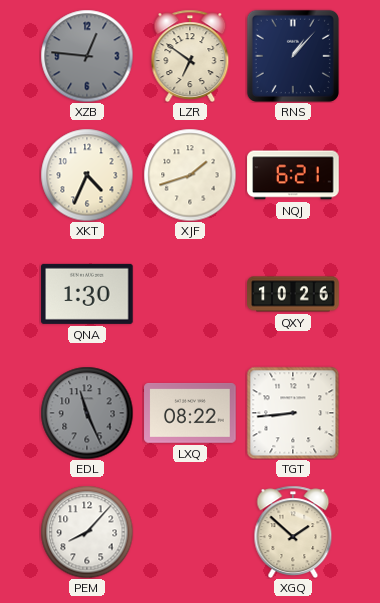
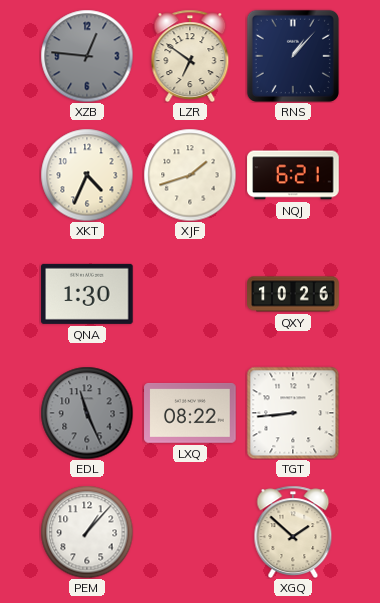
PEM: 8:07 -> 1:07
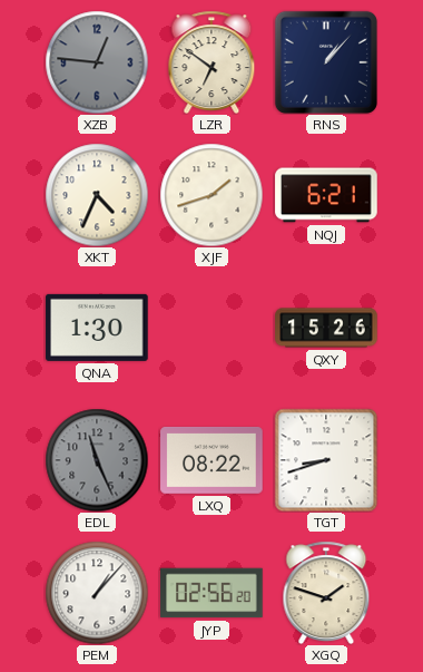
QXY: 10:26 -> 15:26
TGT: 8:44 -> 8:42
JYP: none -> 02:56
XGQ: 1:52 -> 1:48
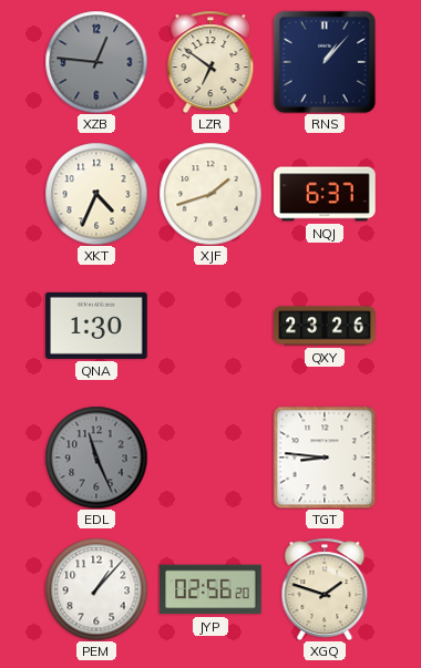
NQJ: 6:21 -> 6:37
QXY: 15:26 -> 23:26
LXQ: 08:22 -> none
TGT: 8:42 -> 8:46
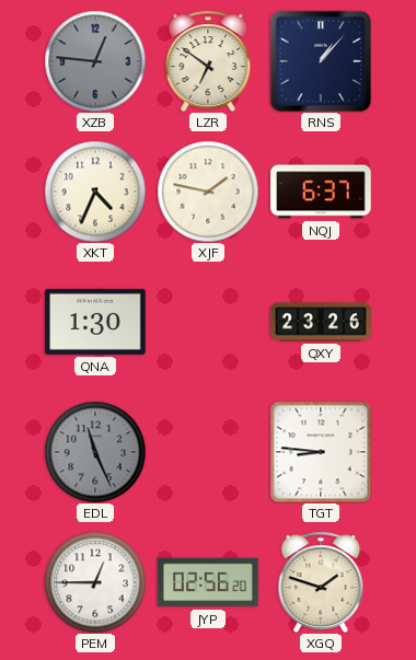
XJF: 1:42 -> 1:47
PEM: 1:07 -> 12:45
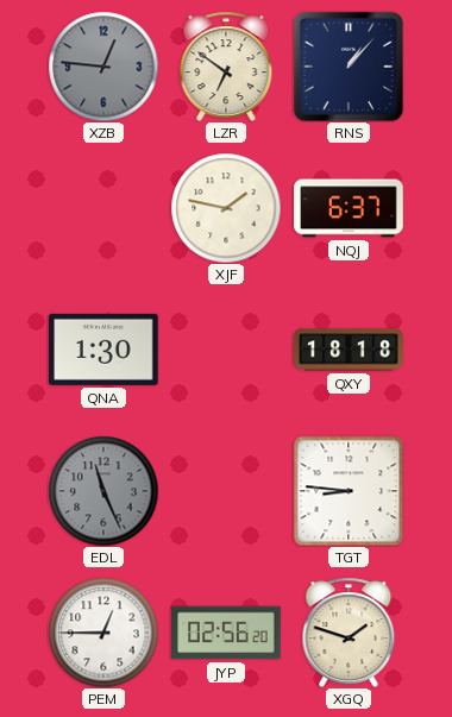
XKT: 4:34 -> none
QXY: 23:26 -> 18:18
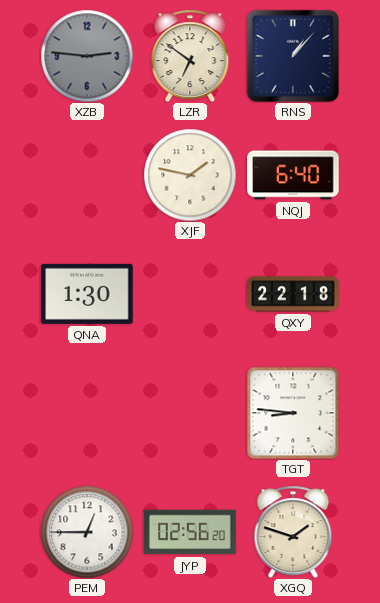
XZB: 12:46 -> 2:46
NQJ: 6:37 -> 6:40
QXY: 18:18 -> 22:18
EDL: 11:26 -> none
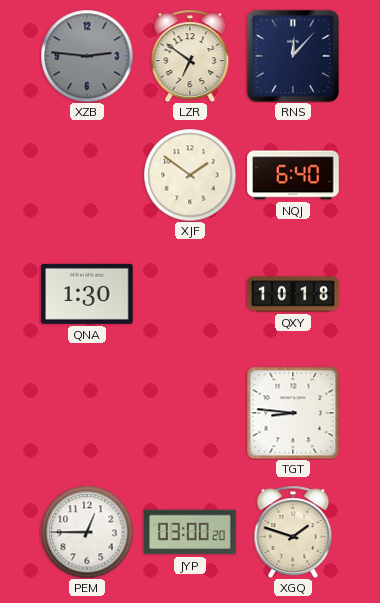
RNS: 1:07 -> 12:07
XJF: 1:47 -> 1:51
QXY: 22:18 -> 10:18
JYP: 02:56 -> 03:00
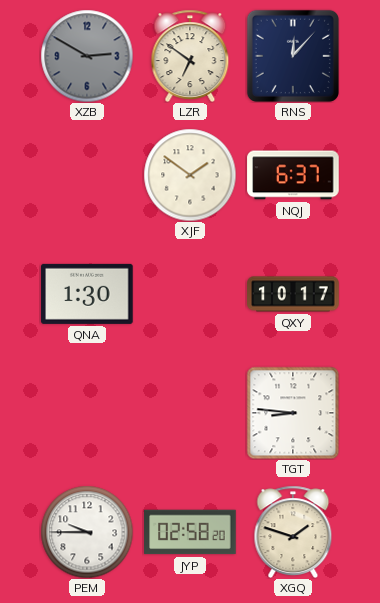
XZB: 2:46 -> 2:50
NQJ: 6:40 -> 6:37
QXY: 10:18 -> 10:17
PEM: 12:45 -> 9:45
JYP: 03:00 -> 02:58
